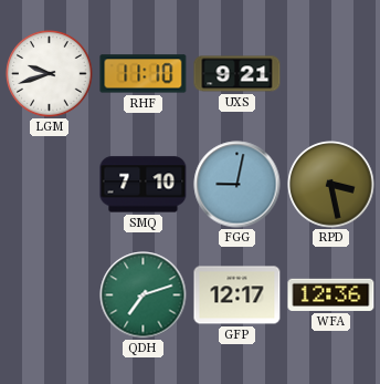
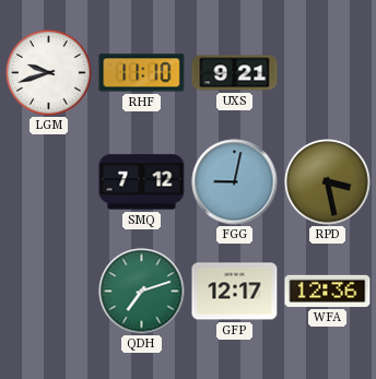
SMQ: 7:10 -> 7:12
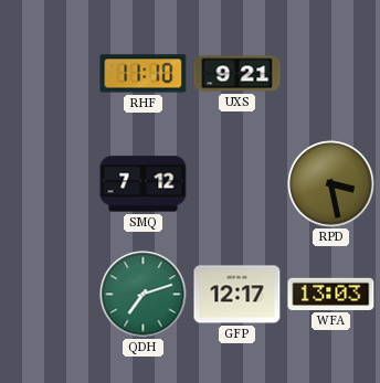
LGM: 9:42 -> none
FGG: 9:02 -> none
WFA: 12:36 -> 13:03
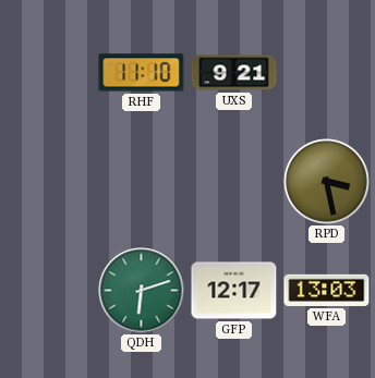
SMQ: 7:12 -> none
QDH: 7:12 -> 6:12
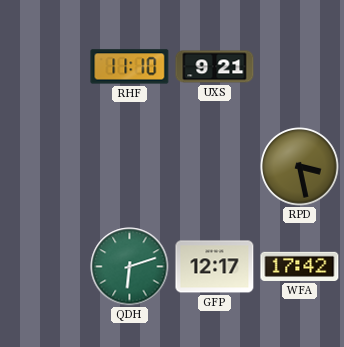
WFA: 13:03 -> 17:42
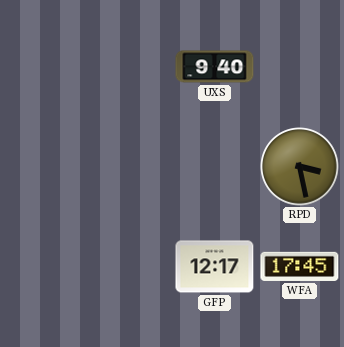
RHF: 11:10 -> none
UXS: 9:21 -> 9:40
QDH: 6:12 -> none
WFA: 17:42 -> 17:45
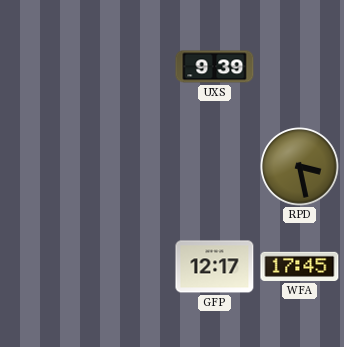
UXS: 9:40 -> 9:39
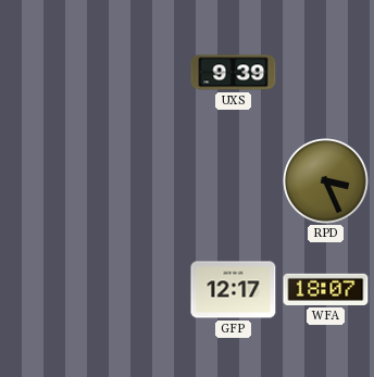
RPD: 3:28 -> 3:26
WFA: 17:45 -> 18:07
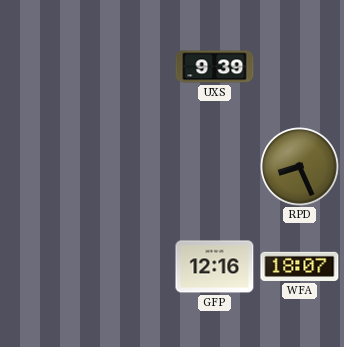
RPD: 3:26 -> 8:26
GFP: 12:17 -> 12:16
